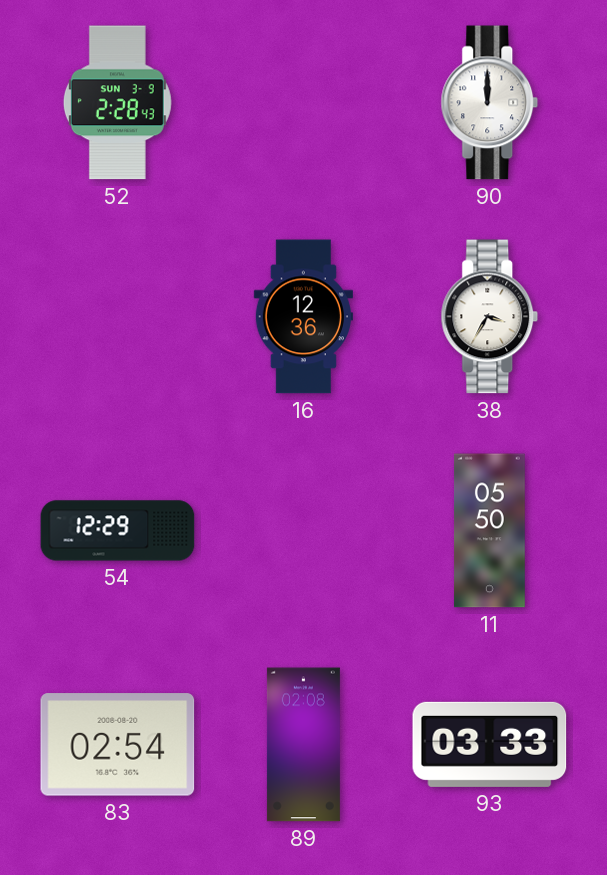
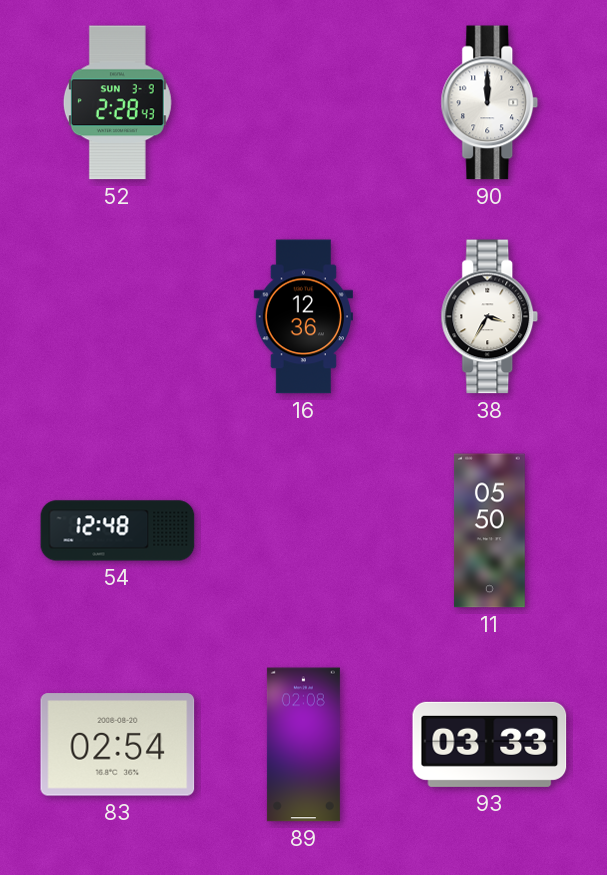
54: 12:29 -> 12:48
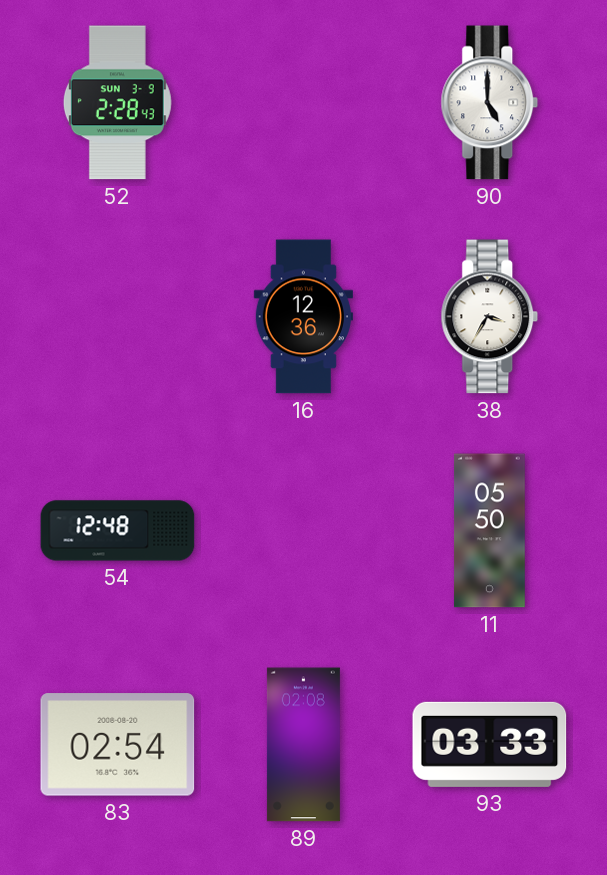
90: 12:00 -> 5:00
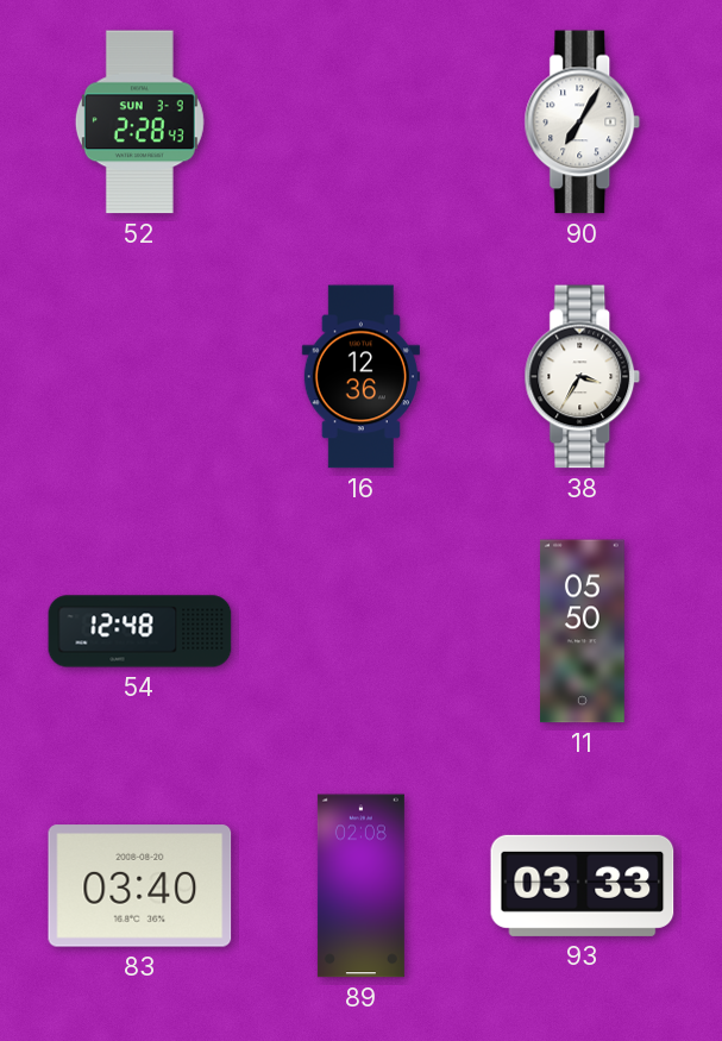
90: 5:00 -> 7:05
83: 02:54 -> 03:40
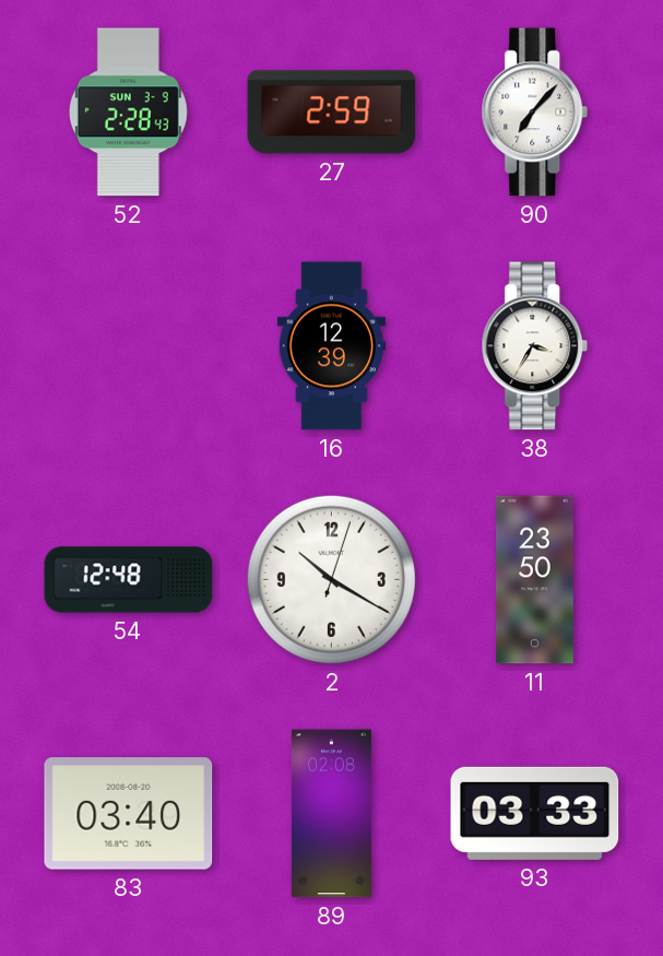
27: none -> 2:59
90: 7:05 -> 7:07
16: 12:36 -> 12:39
2: none -> 10:20
11: 05:50 -> 23:50
